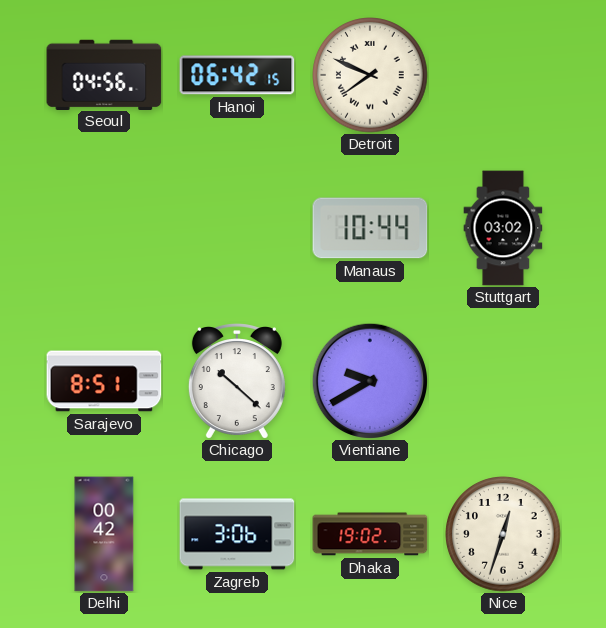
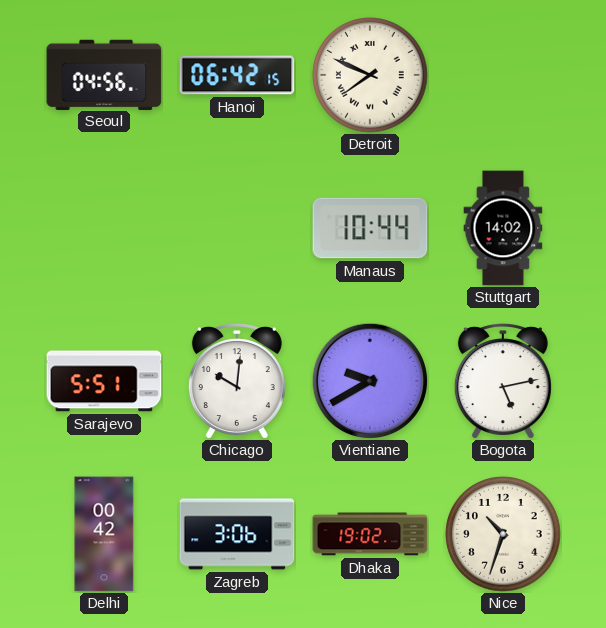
Stuttgart: 03:02 -> 14:02
Sarajevo: 8:51 -> 5:51
Chicago: 10:22 -> 10:01
Bogota: none -> 5:13
Nice: 12:33 -> 10:33
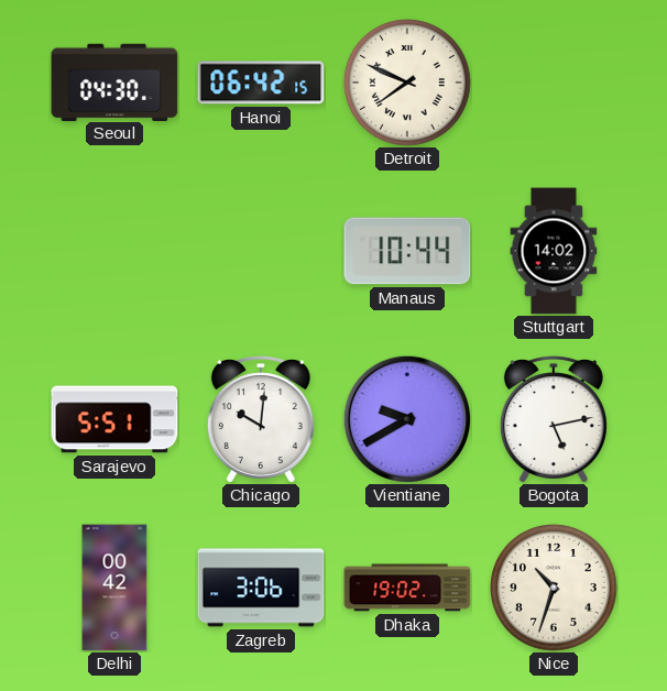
Seoul: 04:56 -> 04:30
